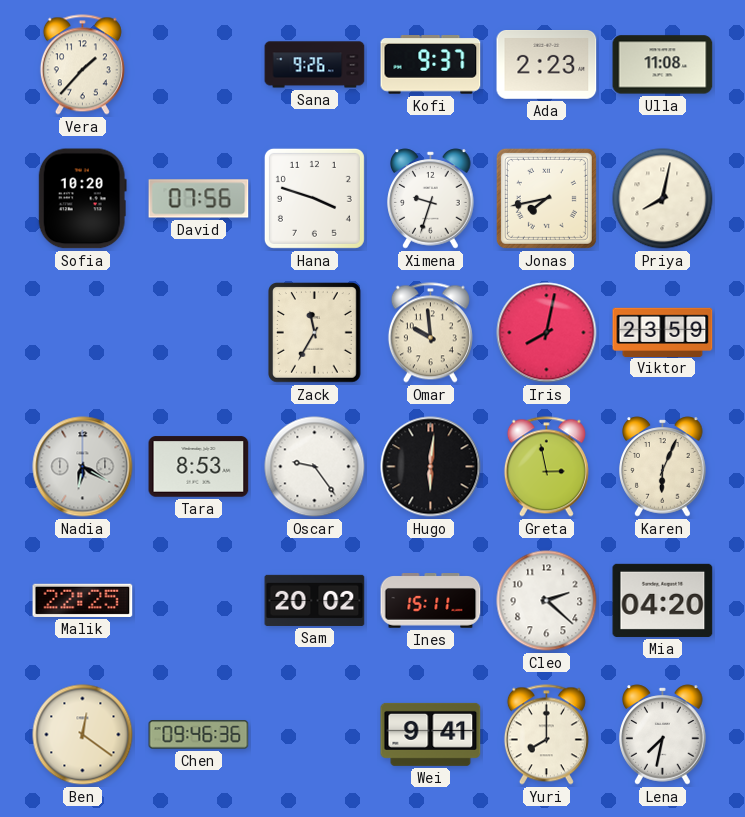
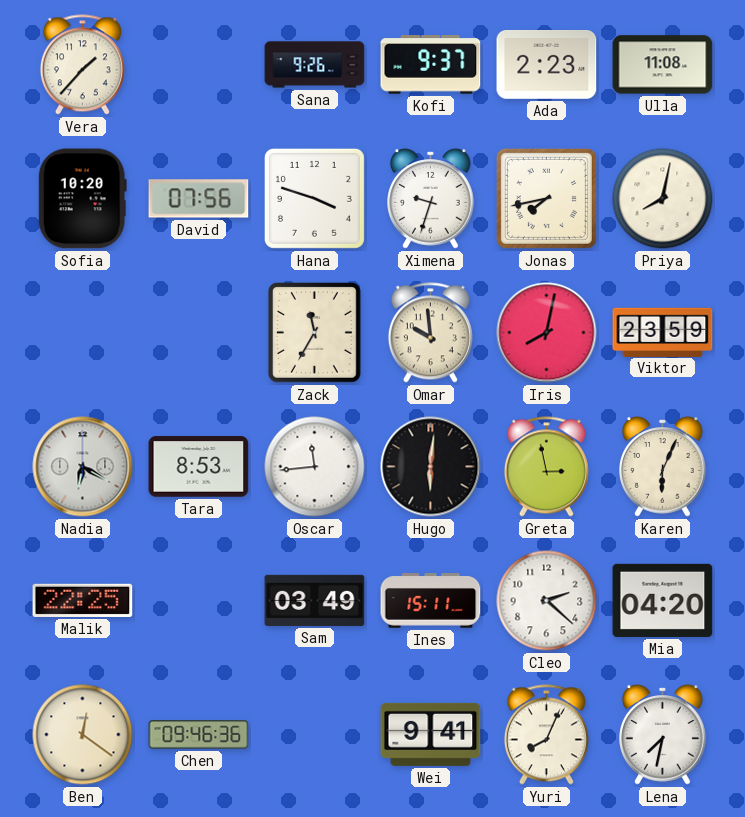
Oscar: 9:24 -> 11:44
Sam: 20:02 -> 03:49
Yuri: 8:00 -> 8:04
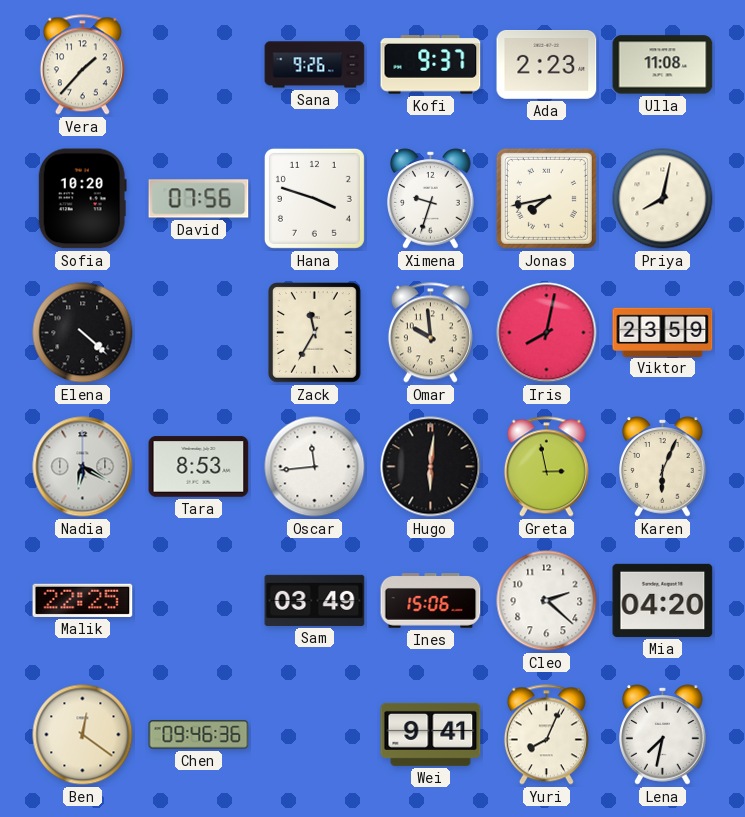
Elena: none -> 4:22
Ines: 15:11 -> 15:06
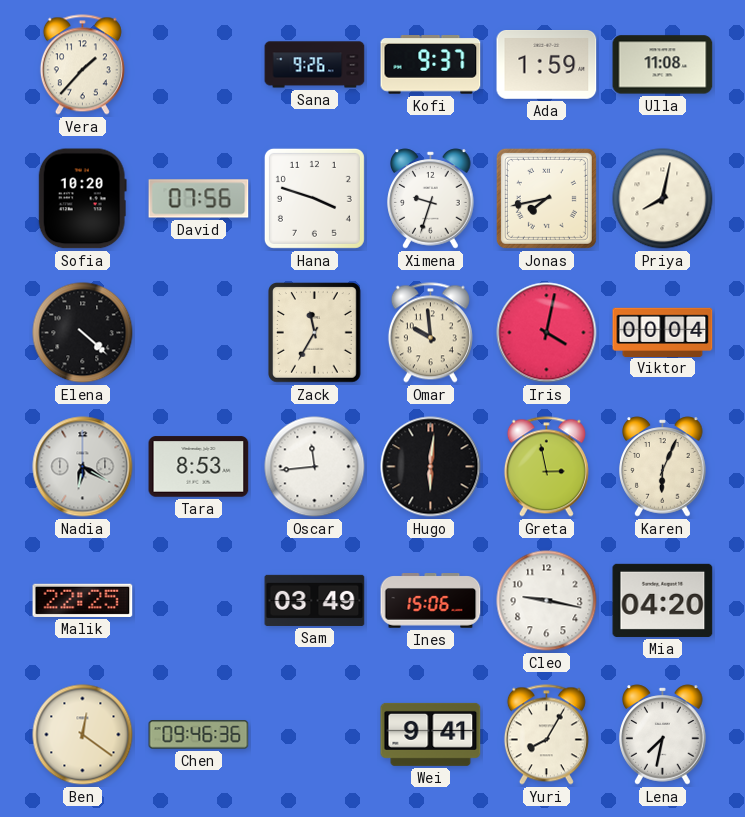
Ada: 2:23 -> 1:59
Iris: 8:02 -> 4:02
Viktor: 23:59 -> 00:04
Cleo: 2:22 -> 9:17
Yuri: 8:04 -> 8:05
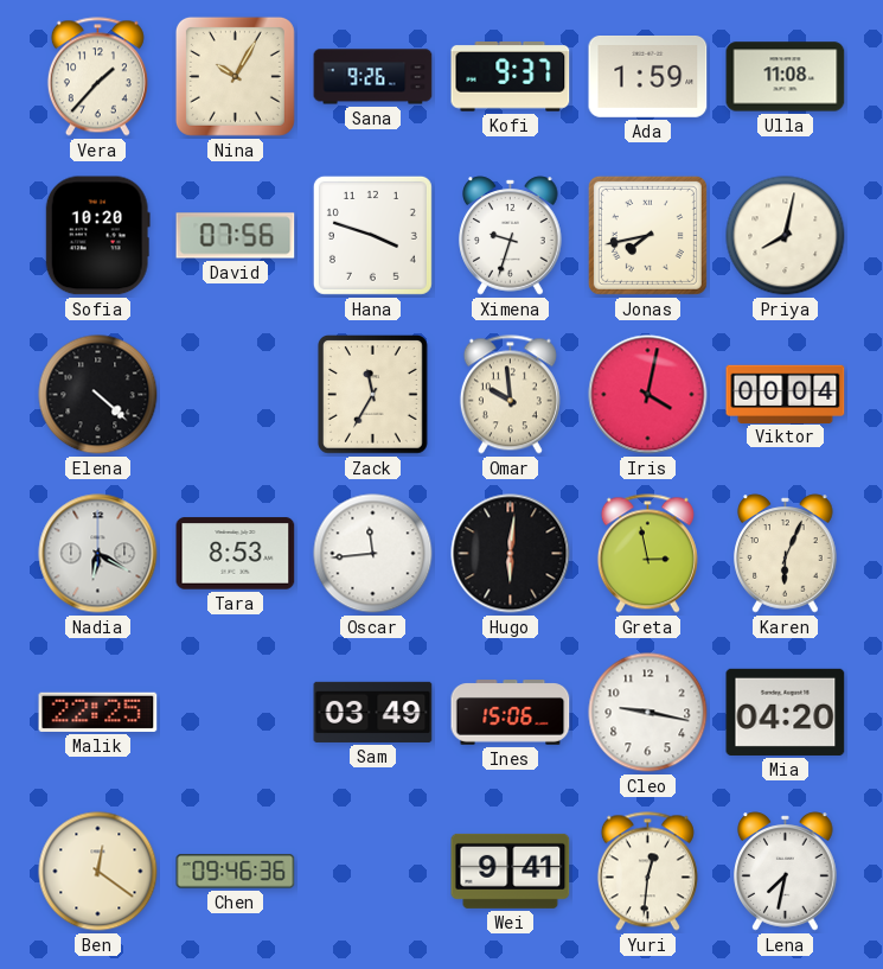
Nina: none -> 10:05
Yuri: 8:05 -> 12:31
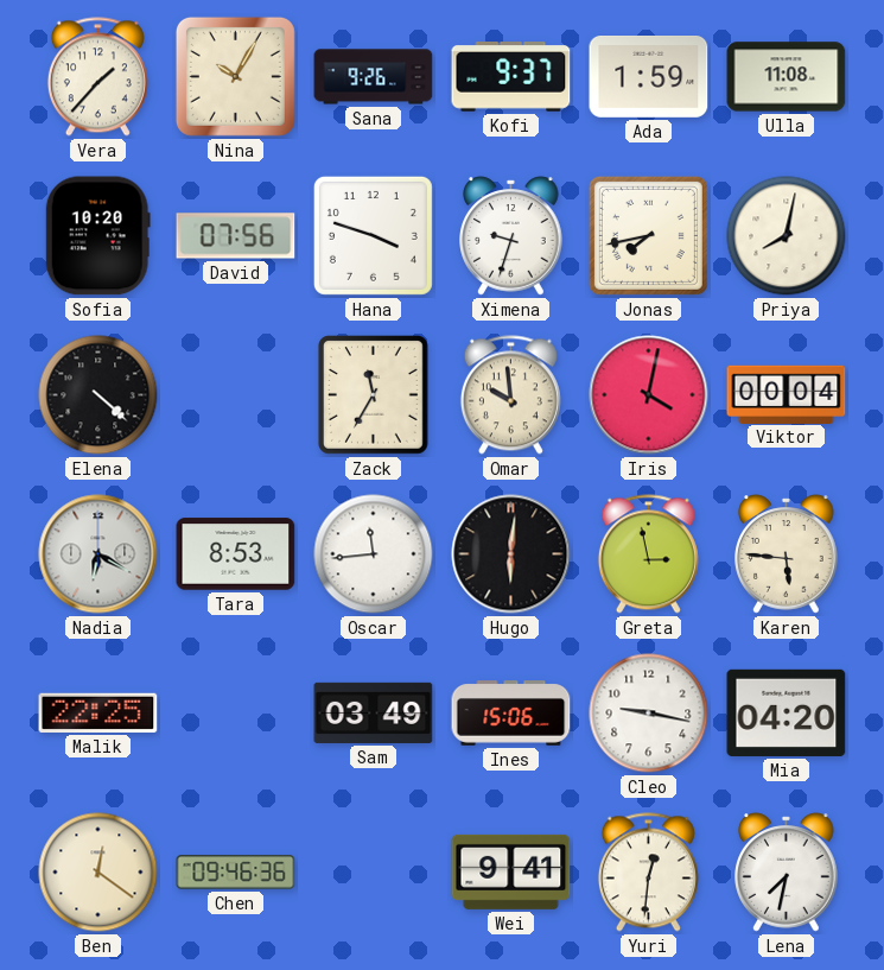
Karen: 6:04 -> 5:46
